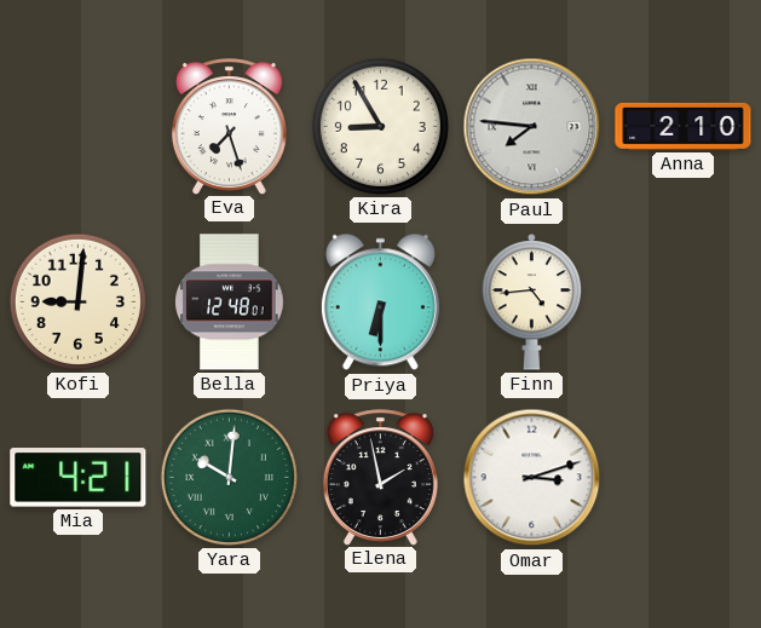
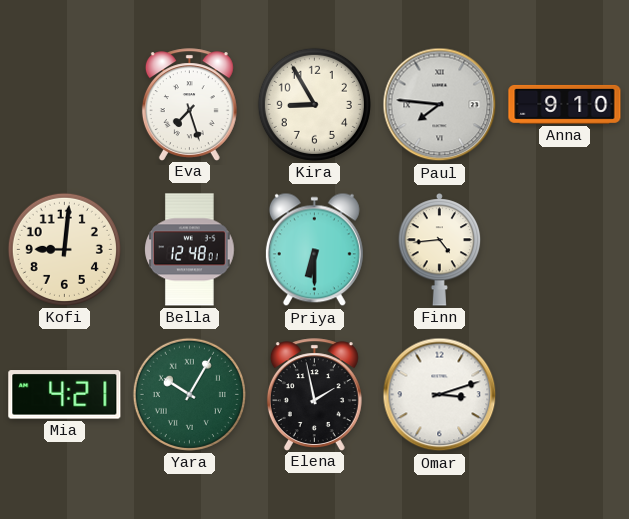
Anna: 2:10 -> 9:10
Yara: 10:01 -> 10:05
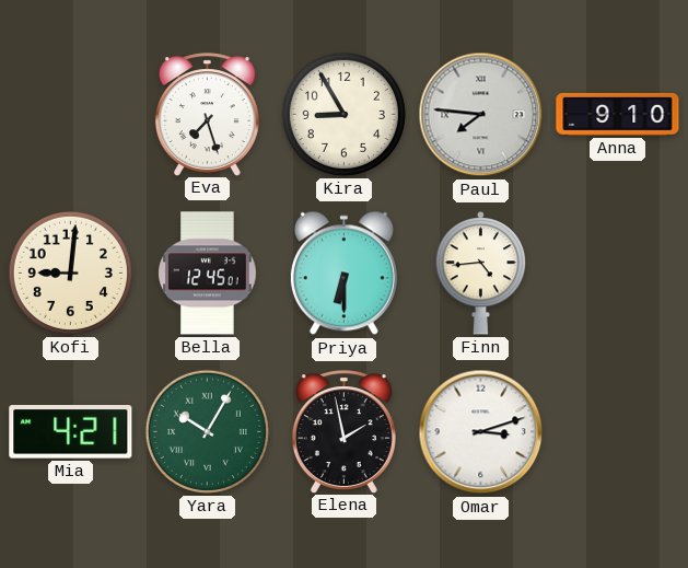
Bella: 12:48 -> 12:45
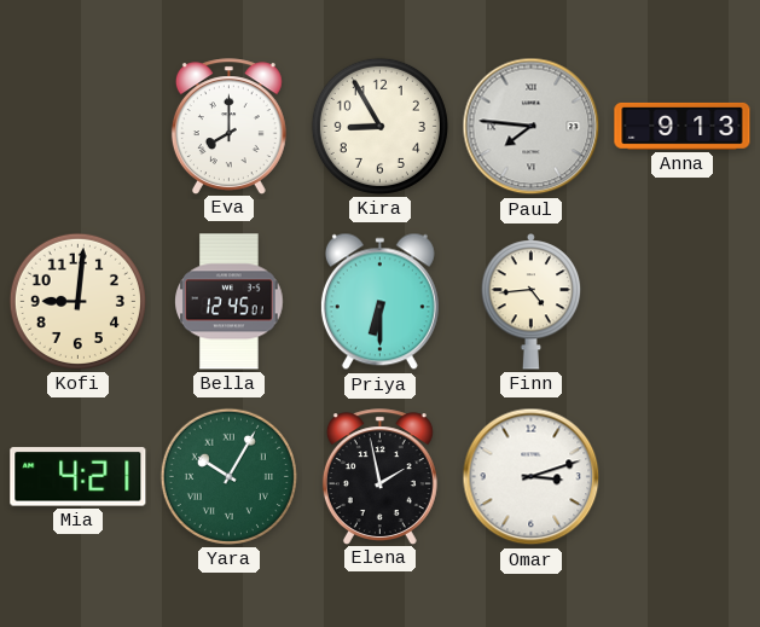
Eva: 7:27 -> 8:00
Anna: 9:10 -> 9:13
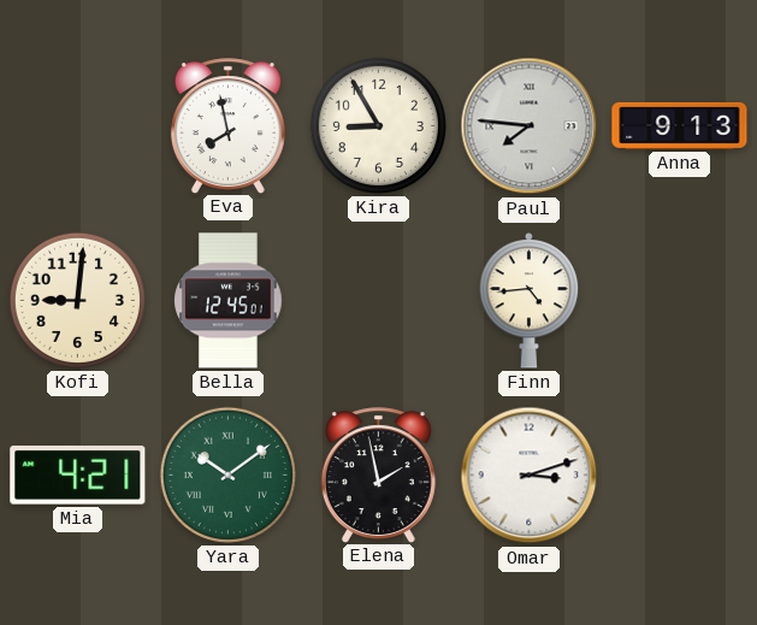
Eva: 8:00 -> 7:58
Priya: 6:30 -> none
Yara: 10:05 -> 10:09
